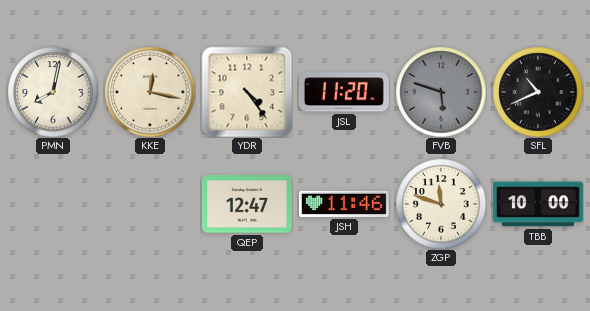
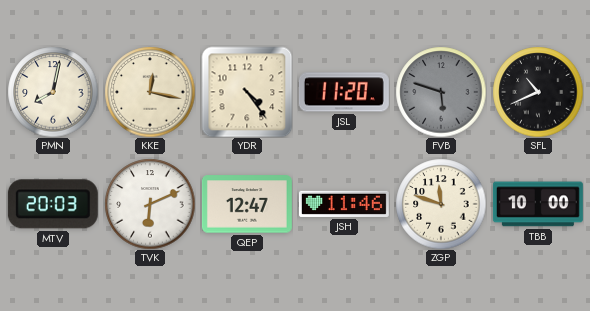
MTV: none -> 20:03
TVK: none -> 6:11
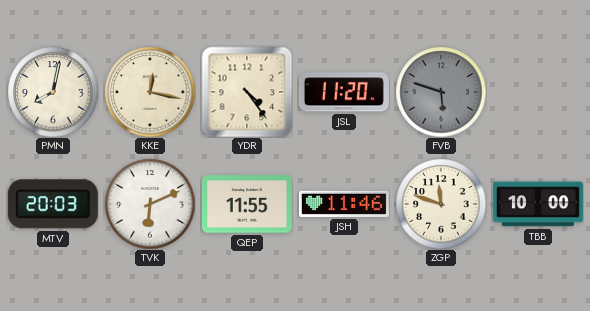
SFL: 10:41 -> none
QEP: 12:47 -> 11:55
